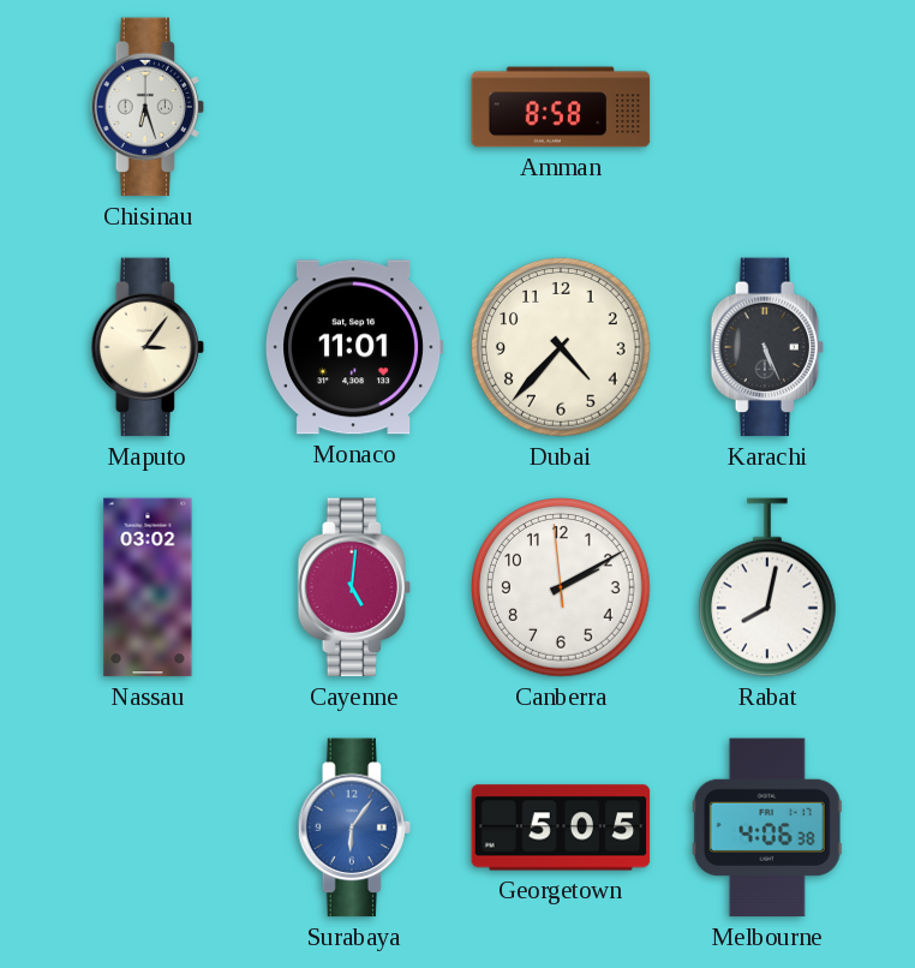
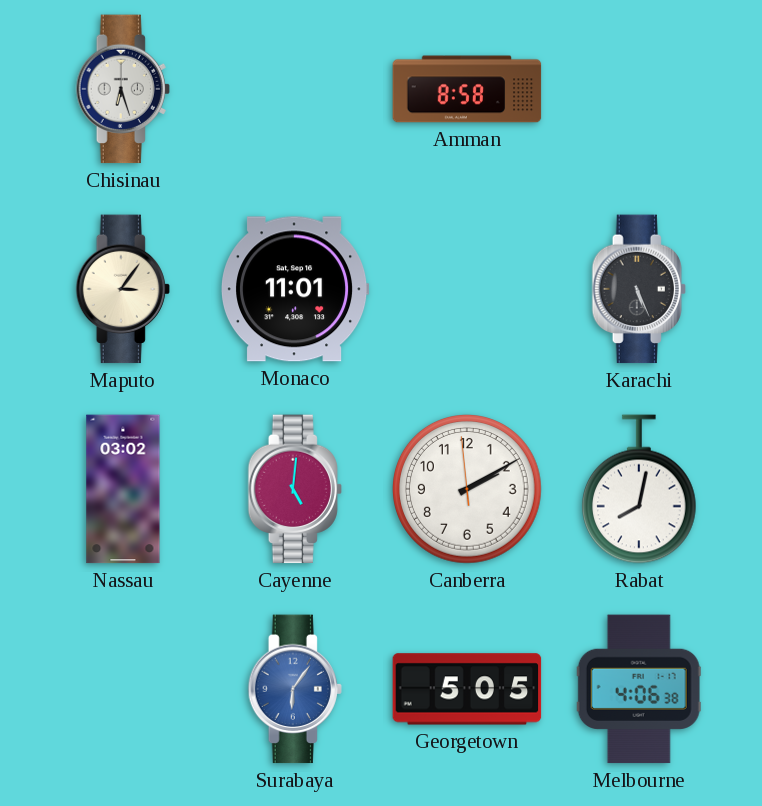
Dubai: 4:37 -> none
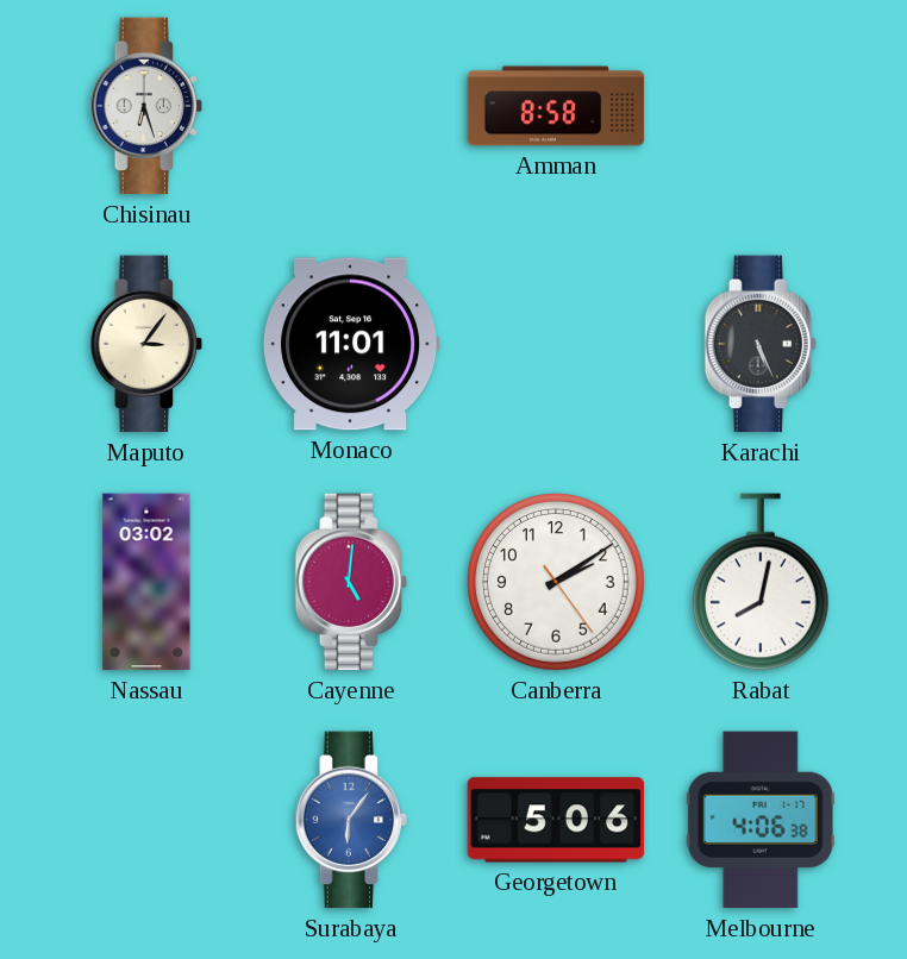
Canberra: 2:09:59 -> 2:09:24
Georgetown: 5:05 -> 5:06
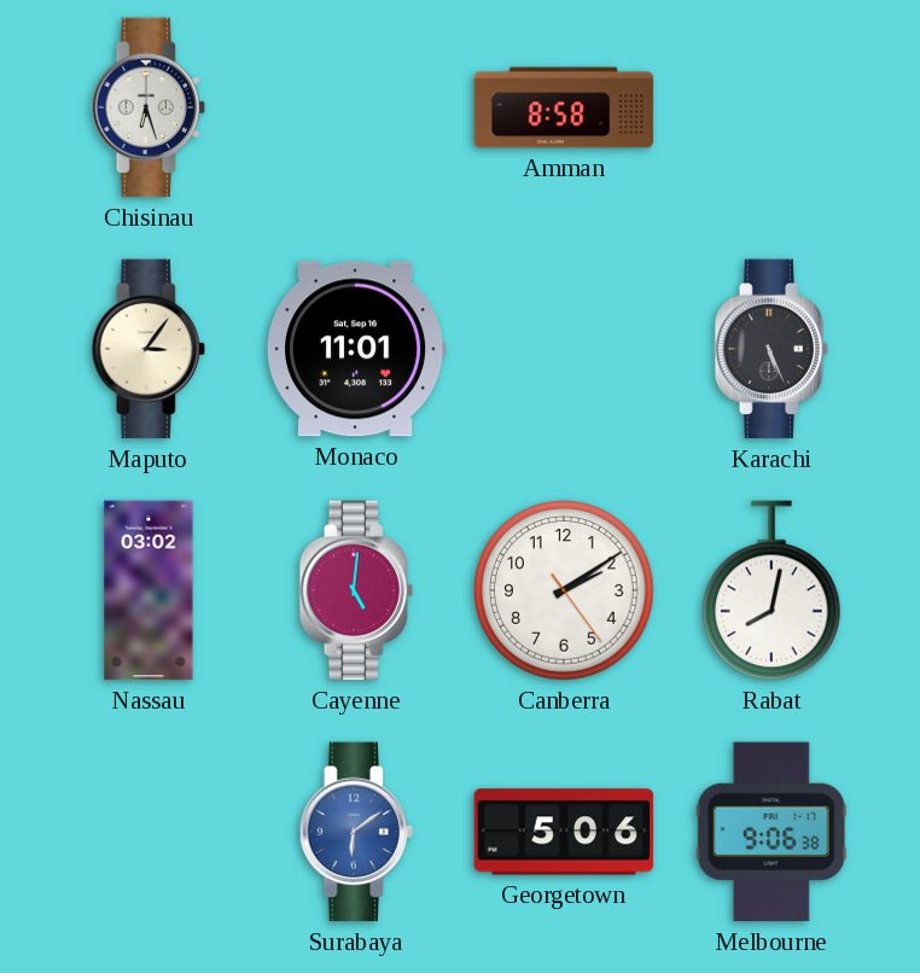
Surabaya: 6:06 -> 6:09
Melbourne: 4:06 -> 9:06
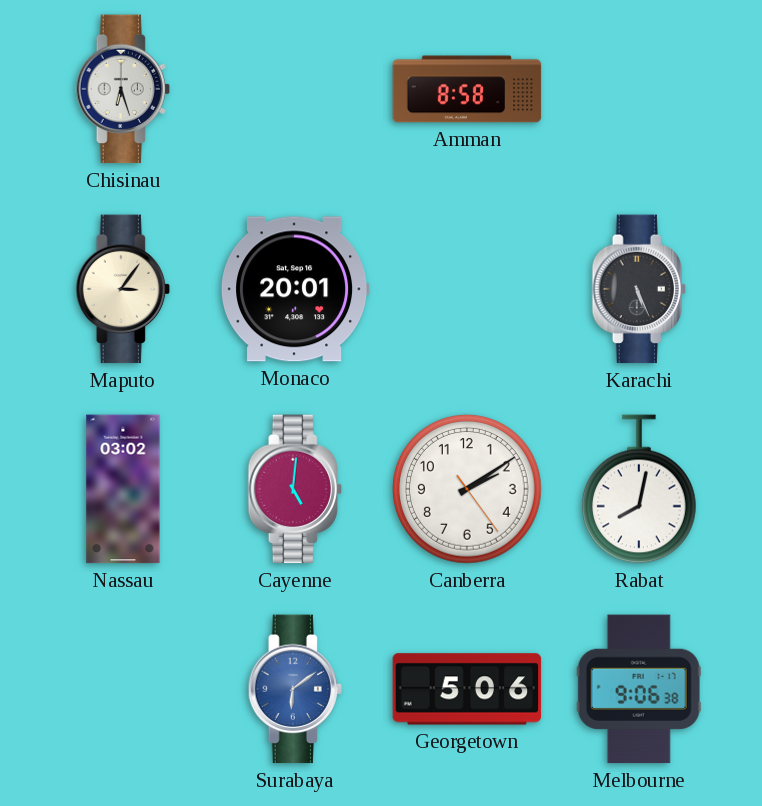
Monaco: 11:01 -> 20:01
